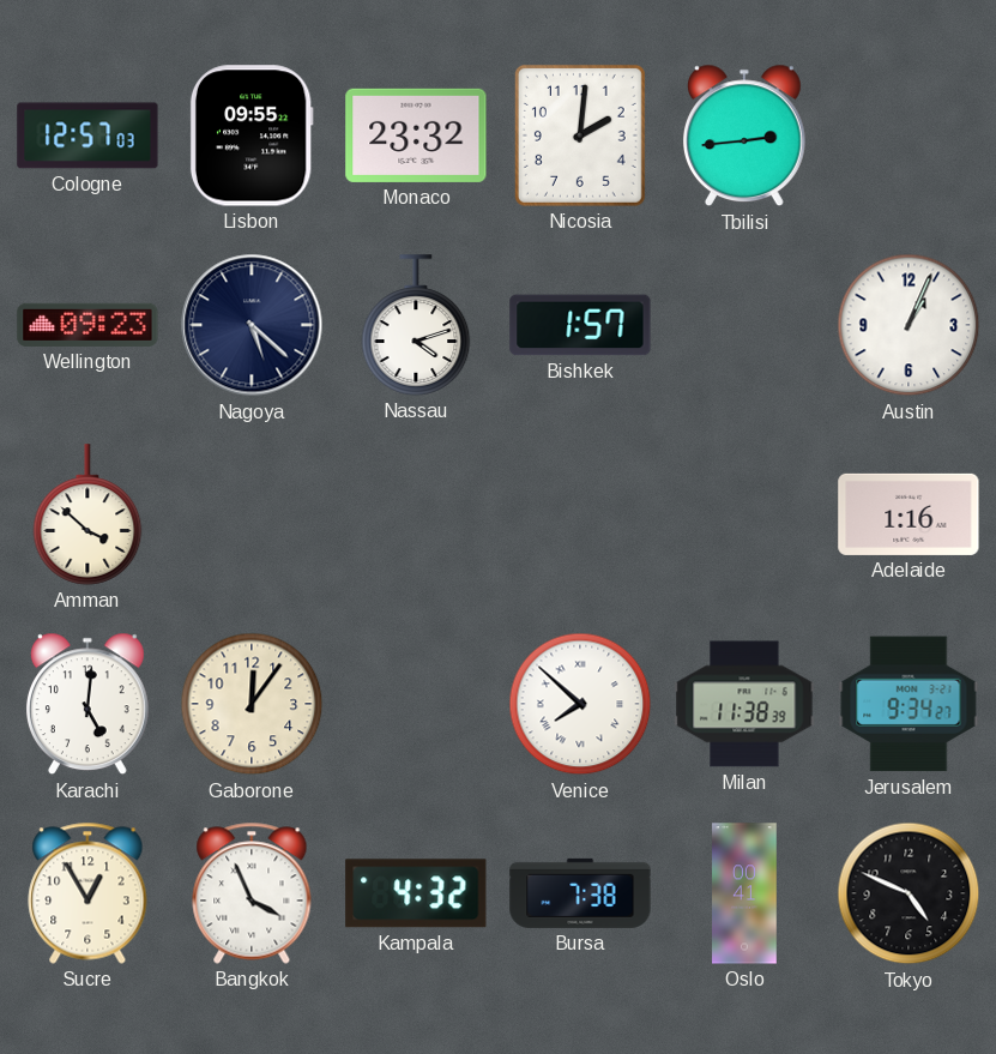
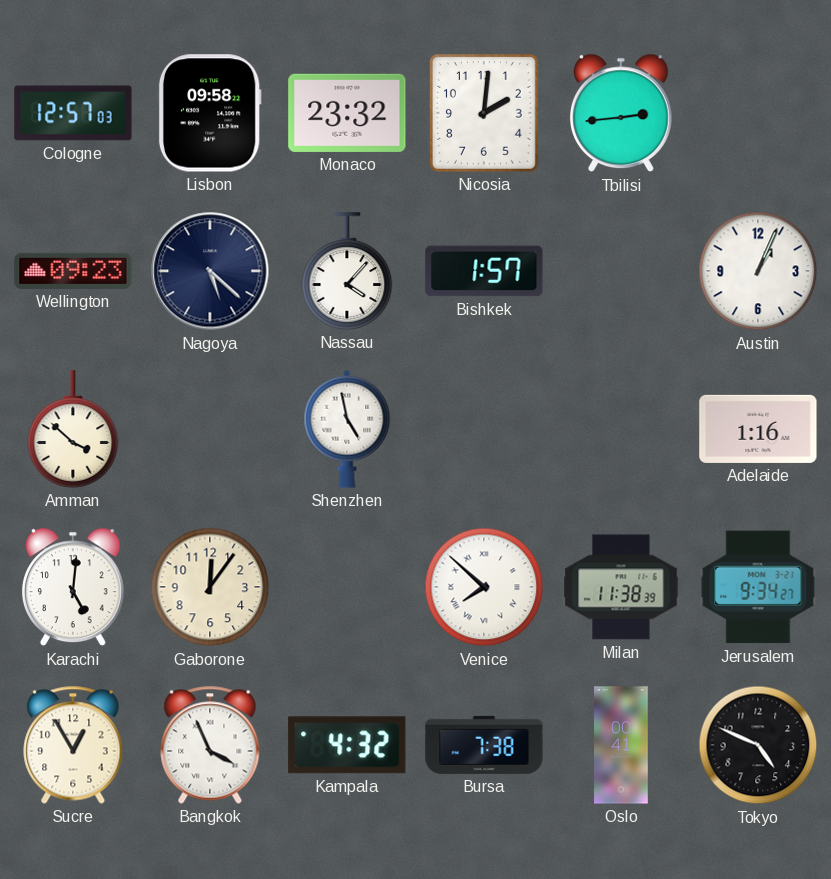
Lisbon: 09:55 -> 09:58
Nassau: 4:12 -> 4:07
Shenzhen: none -> 4:58
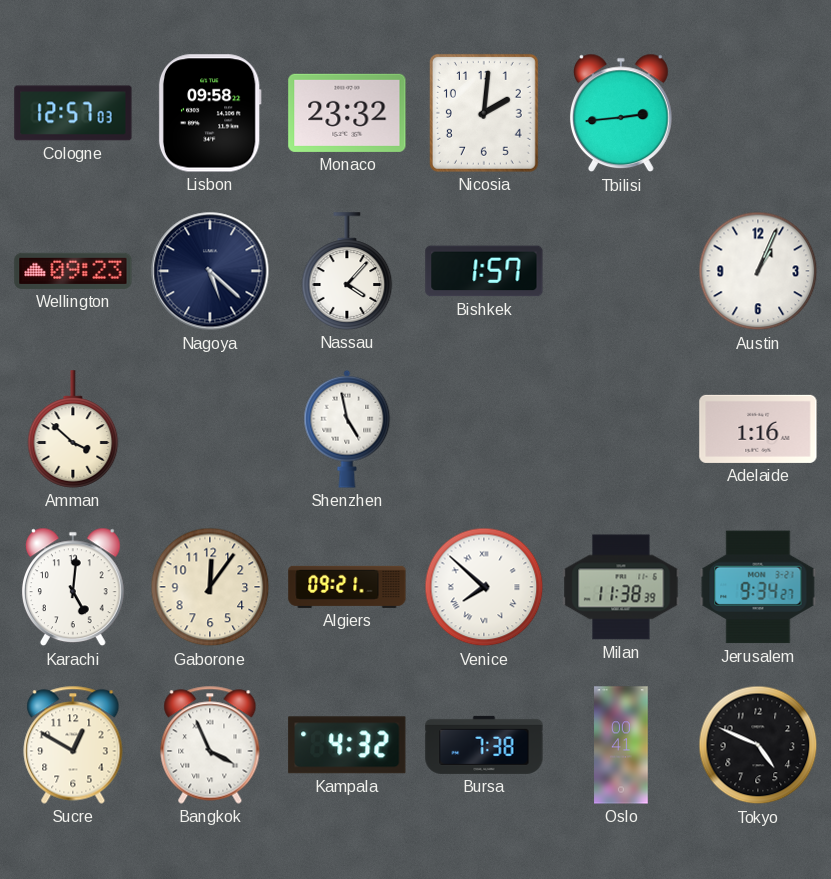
Algiers: none -> 09:21
Sucre: 12:55 -> 12:50
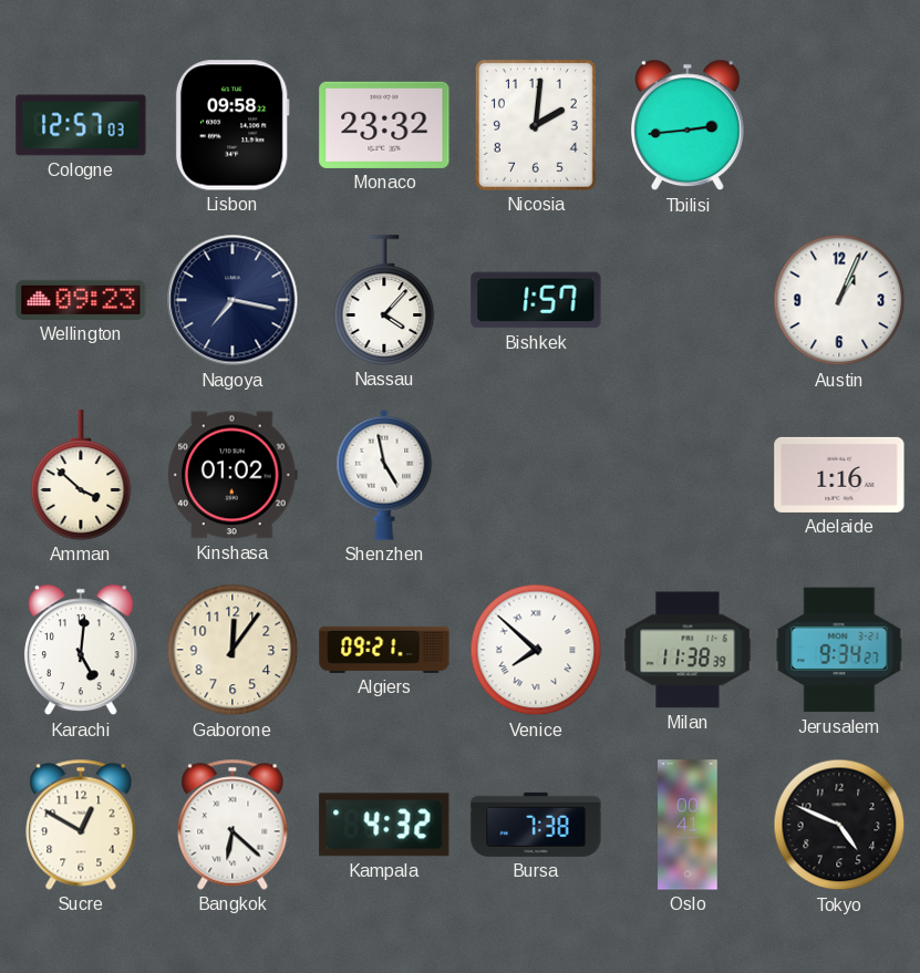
Nagoya: 5:22 -> 7:17
Kinshasa: none -> 01:02
Bangkok: 3:56 -> 6:22
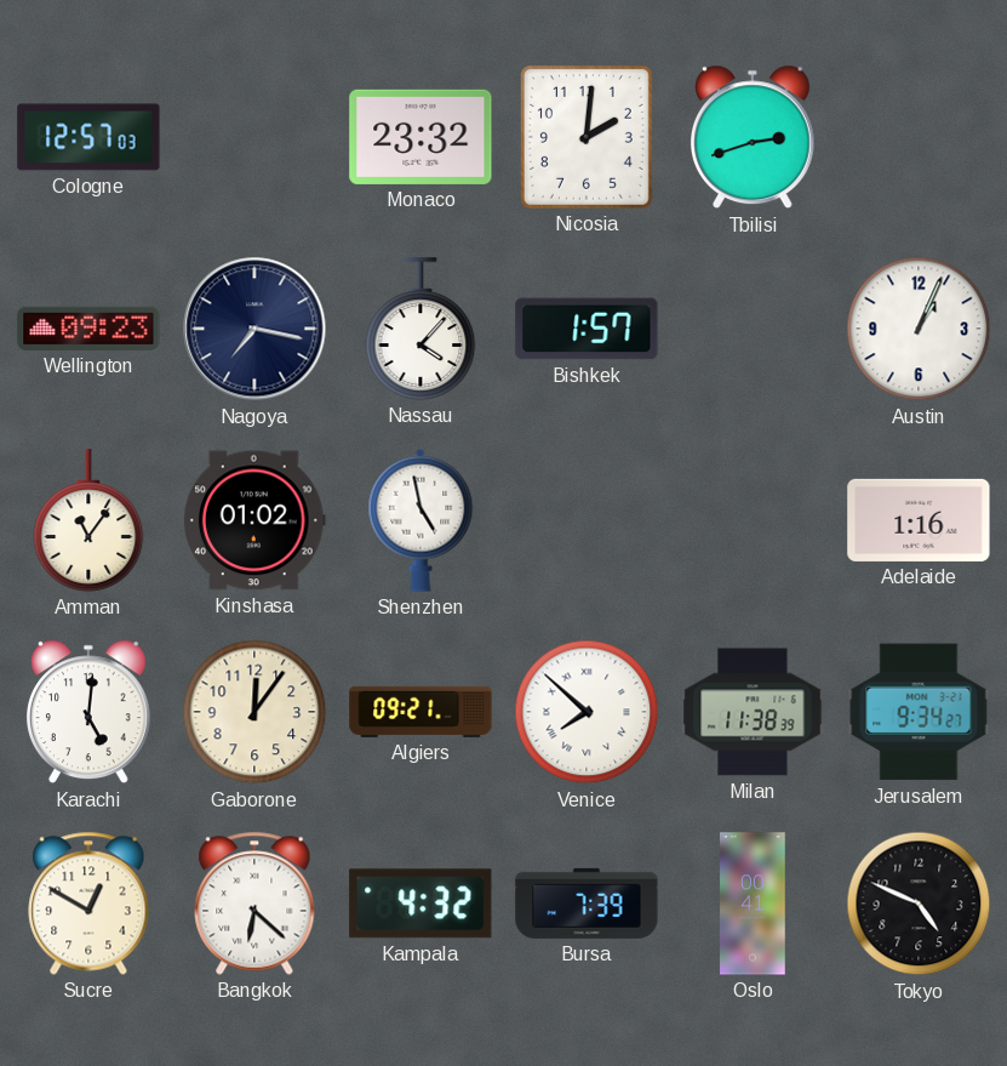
Lisbon: 09:58 -> none
Tbilisi: 2:44 -> 2:42
Amman: 3:52 -> 11:06
Bursa: 7:38 -> 7:39
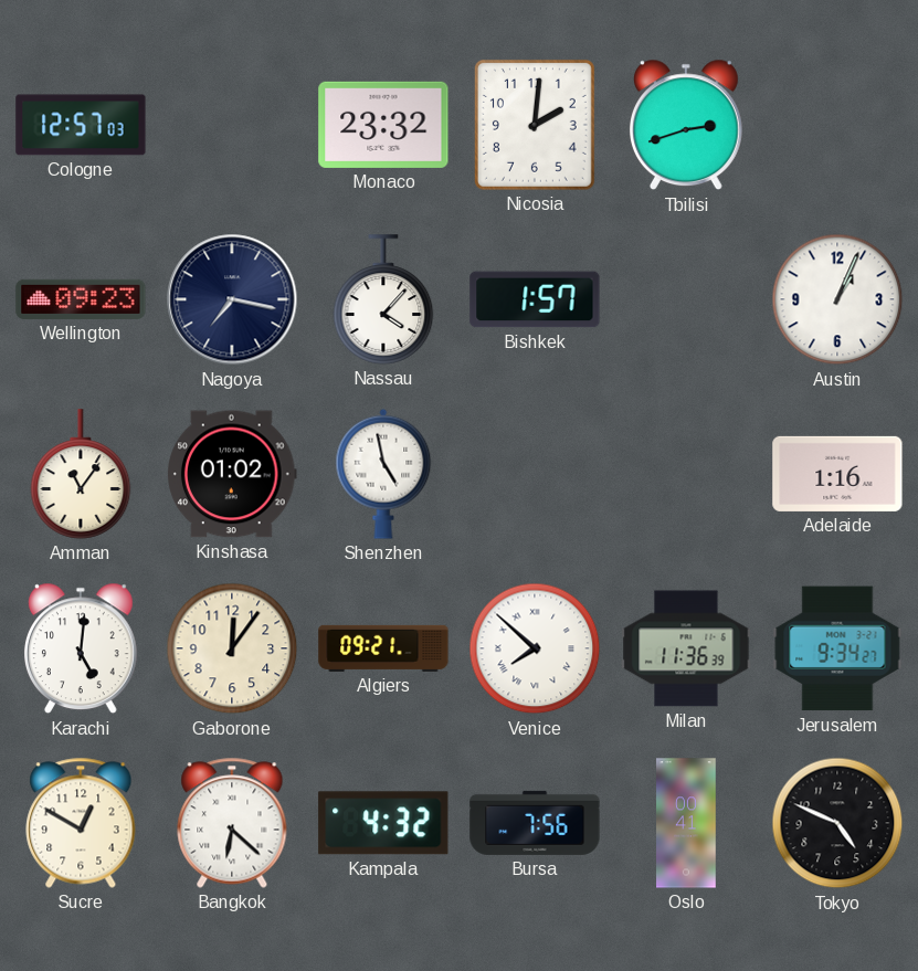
Milan: 11:38 -> 11:36
Bursa: 7:39 -> 7:56
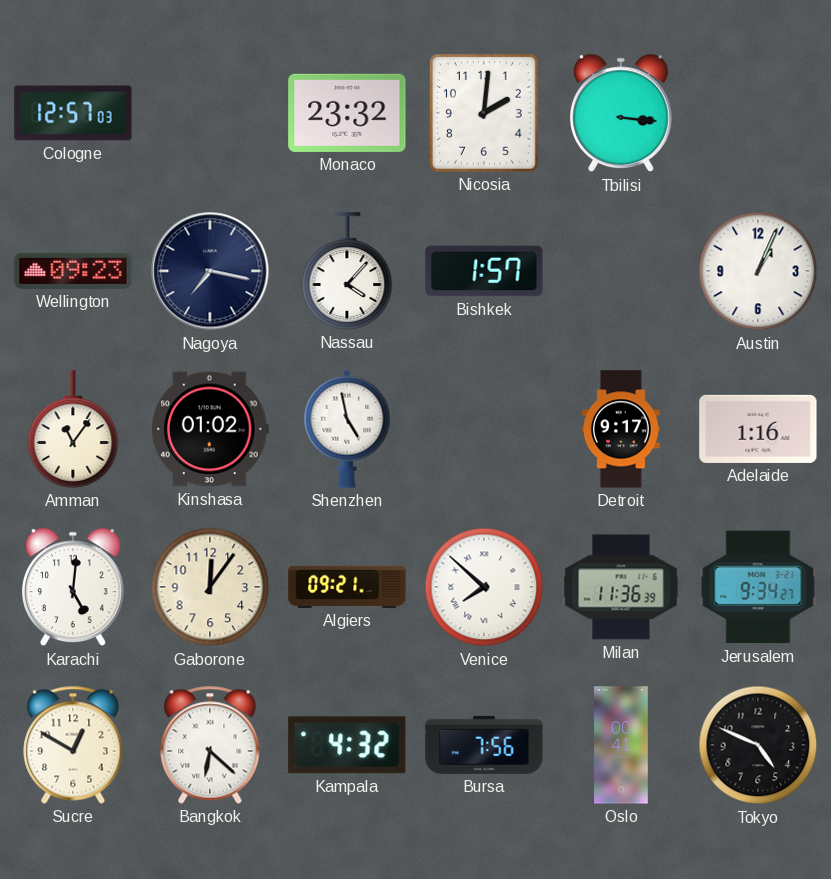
Tbilisi: 2:42 -> 3:16
Detroit: none -> 9:17
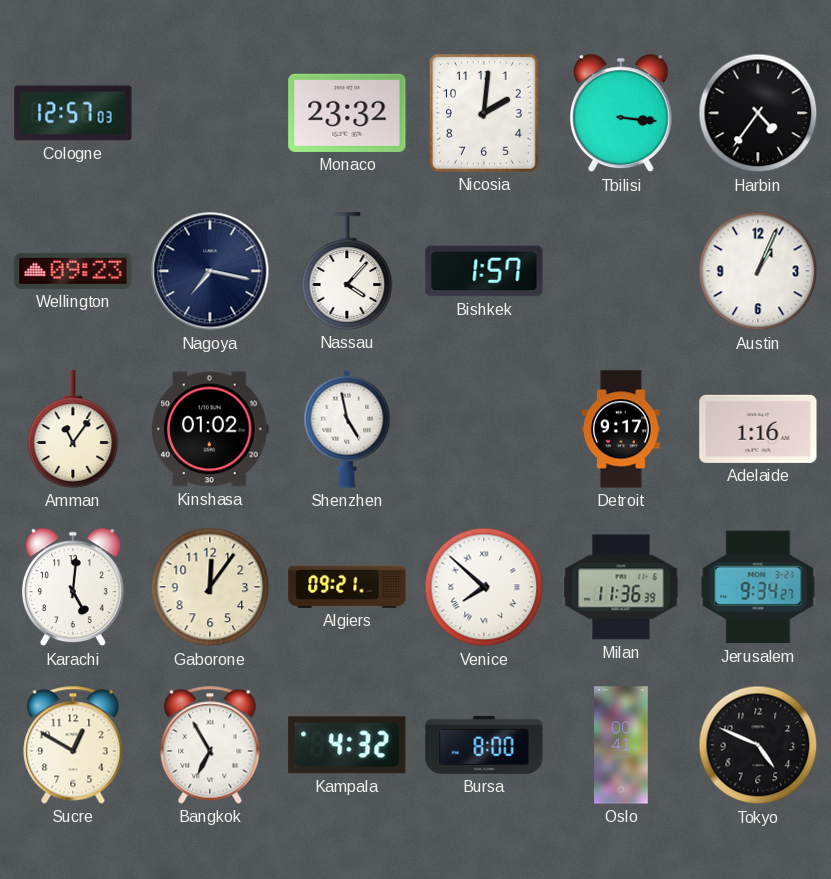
Harbin: none -> 4:36
Bangkok: 6:22 -> 6:55
Bursa: 7:56 -> 8:00
